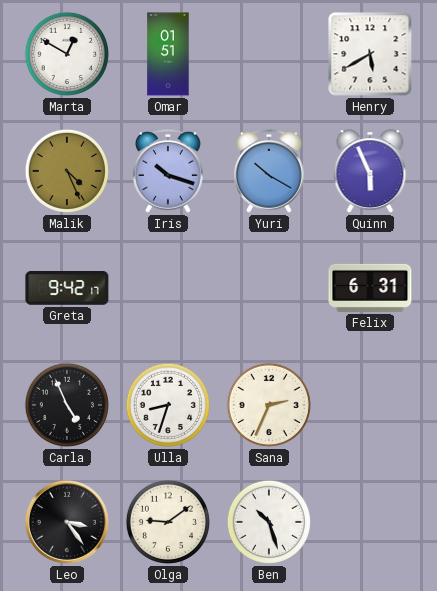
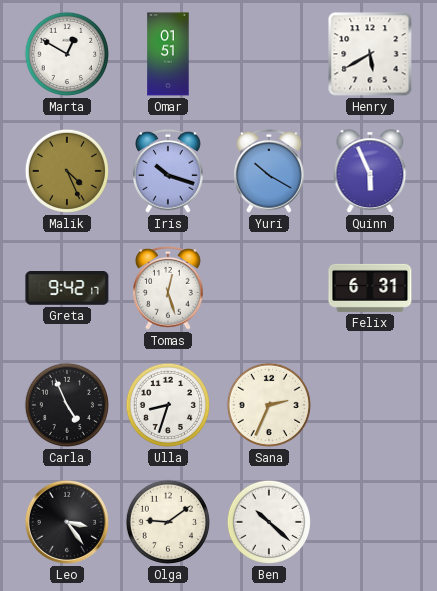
Tomas: none -> 12:27
Ben: 10:27 -> 10:22
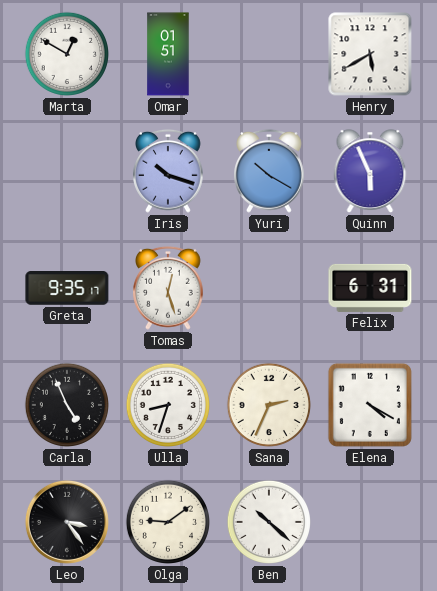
Malik: 4:26 -> none
Greta: 9:42 -> 9:35
Elena: none -> 4:20
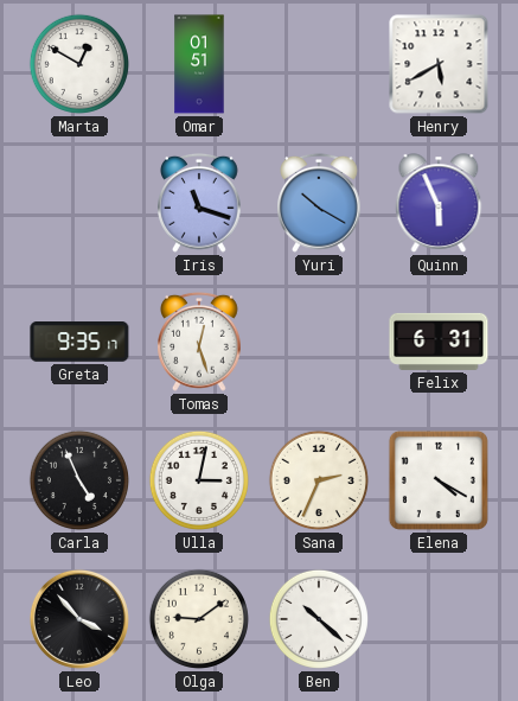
Iris: 10:18 -> 11:18
Ulla: 8:33 -> 3:02
Leo: 3:24 -> 3:53
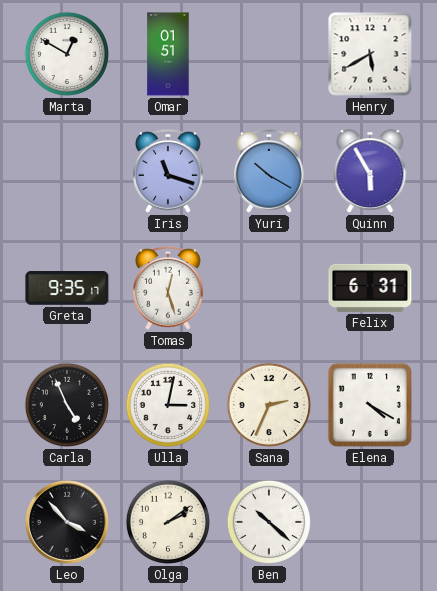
Quinn: 5:56 -> 5:55
Olga: 9:09 -> 2:09
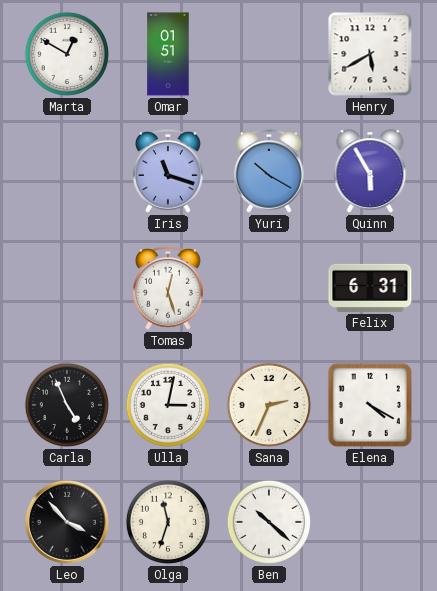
Greta: 9:35 -> none
Olga: 2:09 -> 11:33
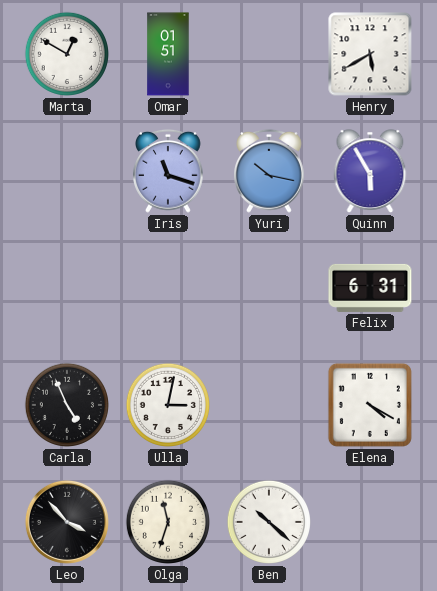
Yuri: 10:20 -> 10:17
Tomas: 12:27 -> none
Sana: 2:34 -> none
